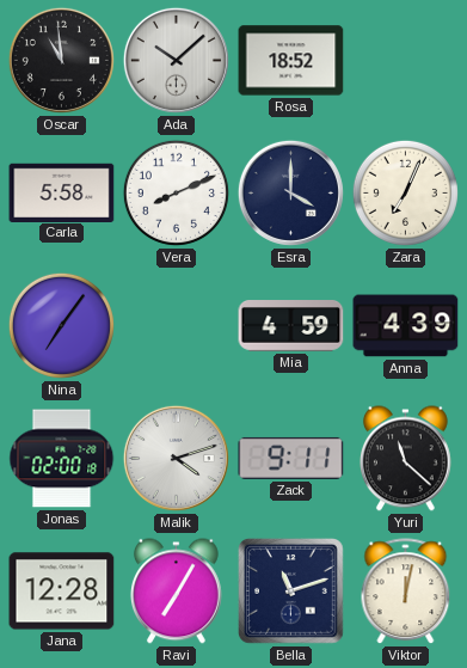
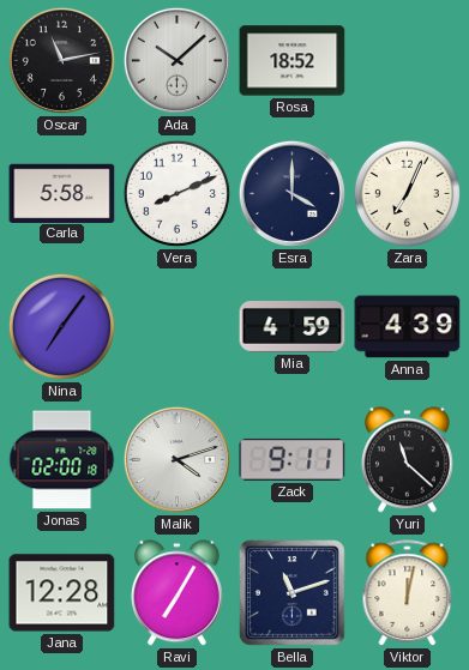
Oscar: 10:59 -> 11:13
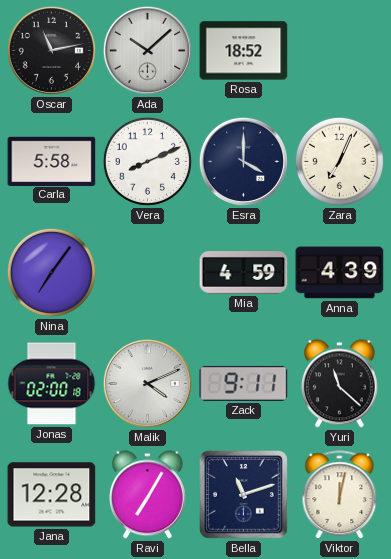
Malik: 4:12 -> 4:11
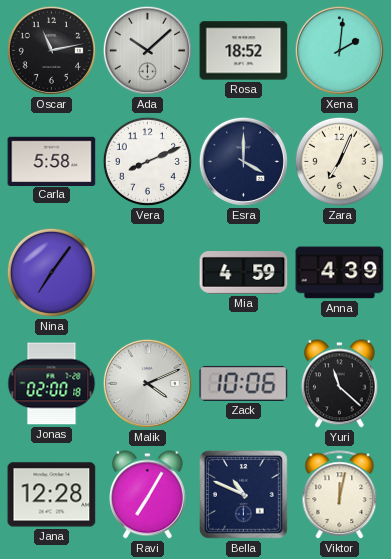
Xena: none -> 2:01
Zack: 9:11 -> 10:06
Bella: 11:12 -> 10:49
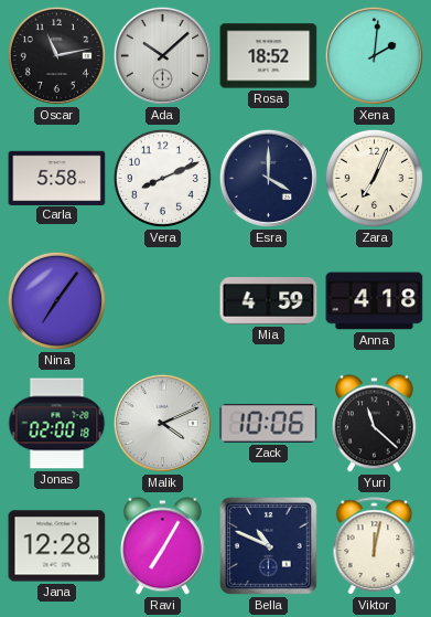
Anna: 4:39 -> 4:18
